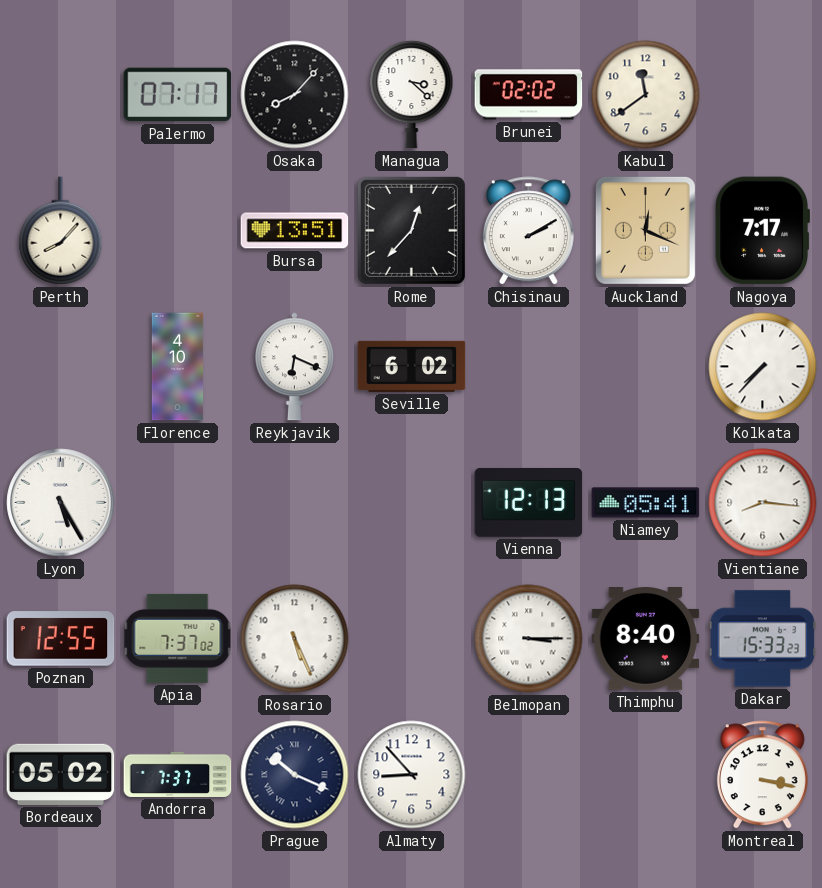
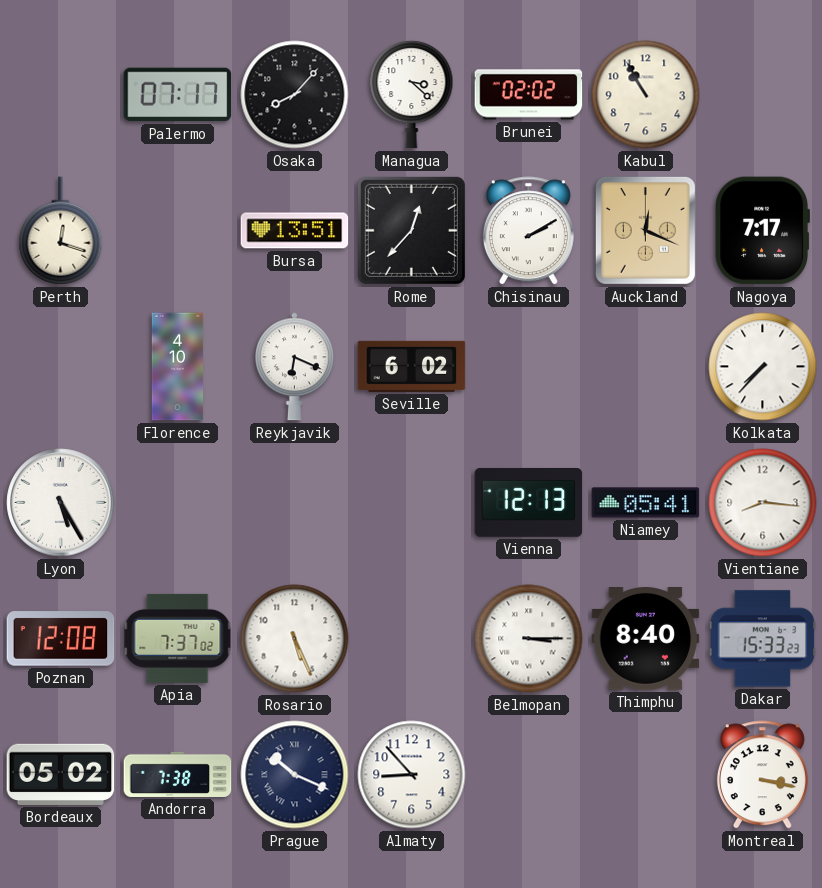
Kabul: 11:39 -> 10:55
Perth: 8:07 -> 12:18
Poznan: 12:55 -> 12:08
Andorra: 7:37 -> 7:38
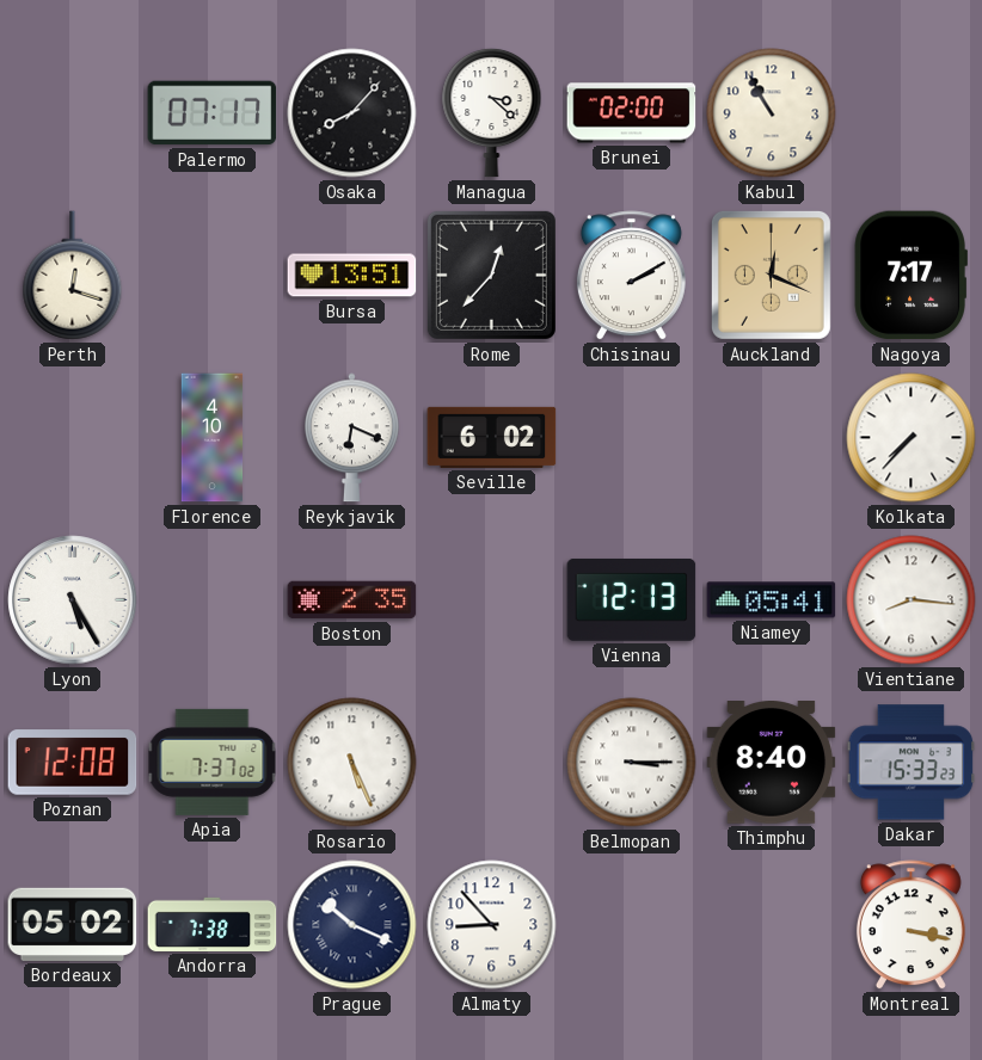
Brunei: 02:02 -> 02:00
Boston: none -> 2:35
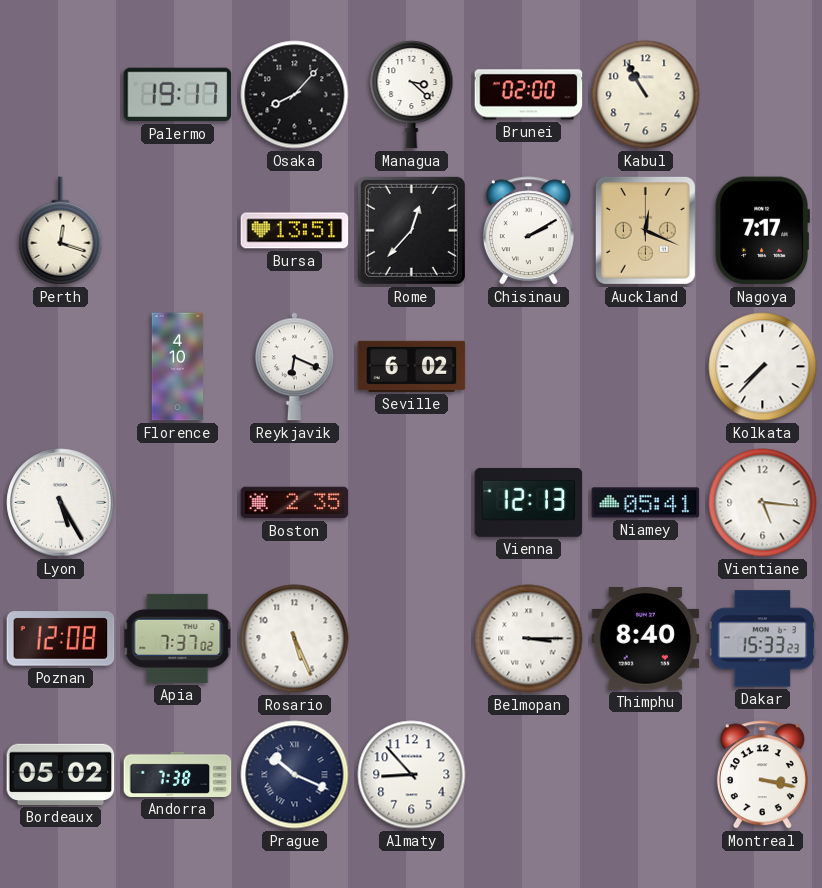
Palermo: 07:17 -> 19:17
Vientiane: 8:16 -> 5:16
